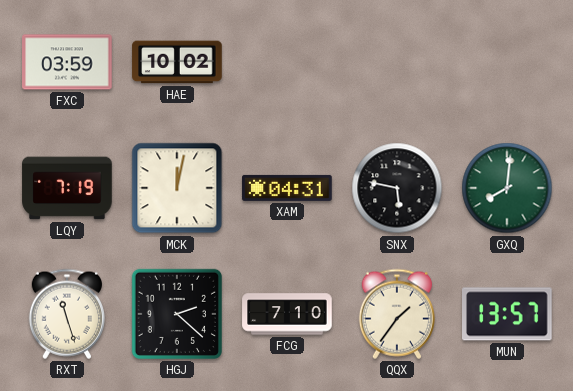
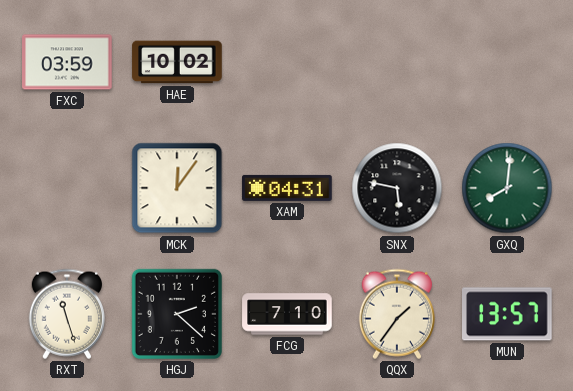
LQY: 7:19 -> none
MCK: 12:02 -> 12:06
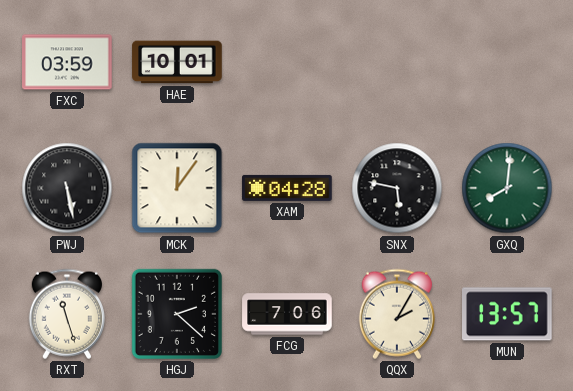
HAE: 10:02 -> 10:01
PWJ: none -> 5:28
XAM: 04:31 -> 04:28
FCG: 7:10 -> 7:06
QQX: 1:36 -> 2:05
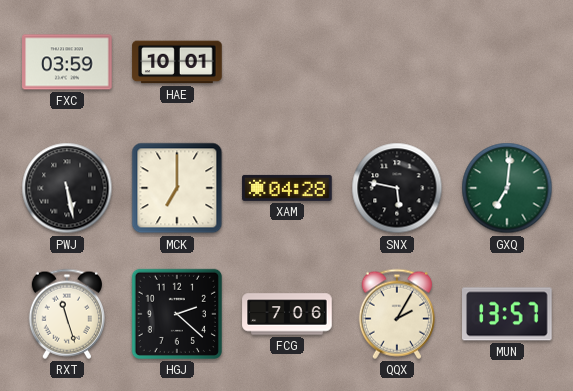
MCK: 12:06 -> 7:00
GXQ: 8:01 -> 7:01
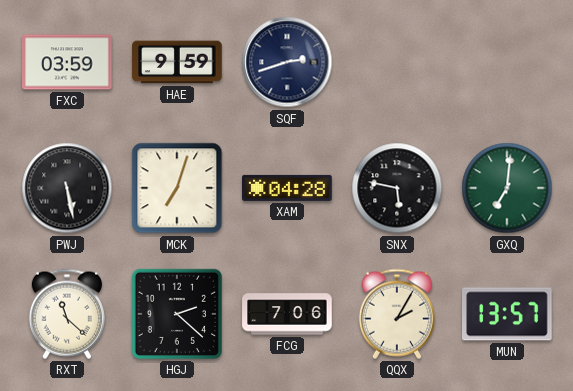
HAE: 10:01 -> 9:59
SQF: none -> 2:42
MCK: 7:00 -> 7:03
RXT: 11:27 -> 11:22
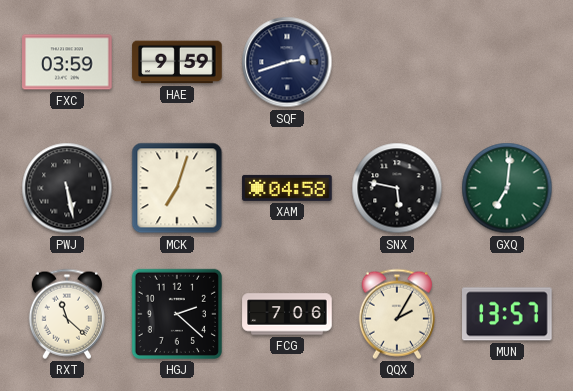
XAM: 04:28 -> 04:58
